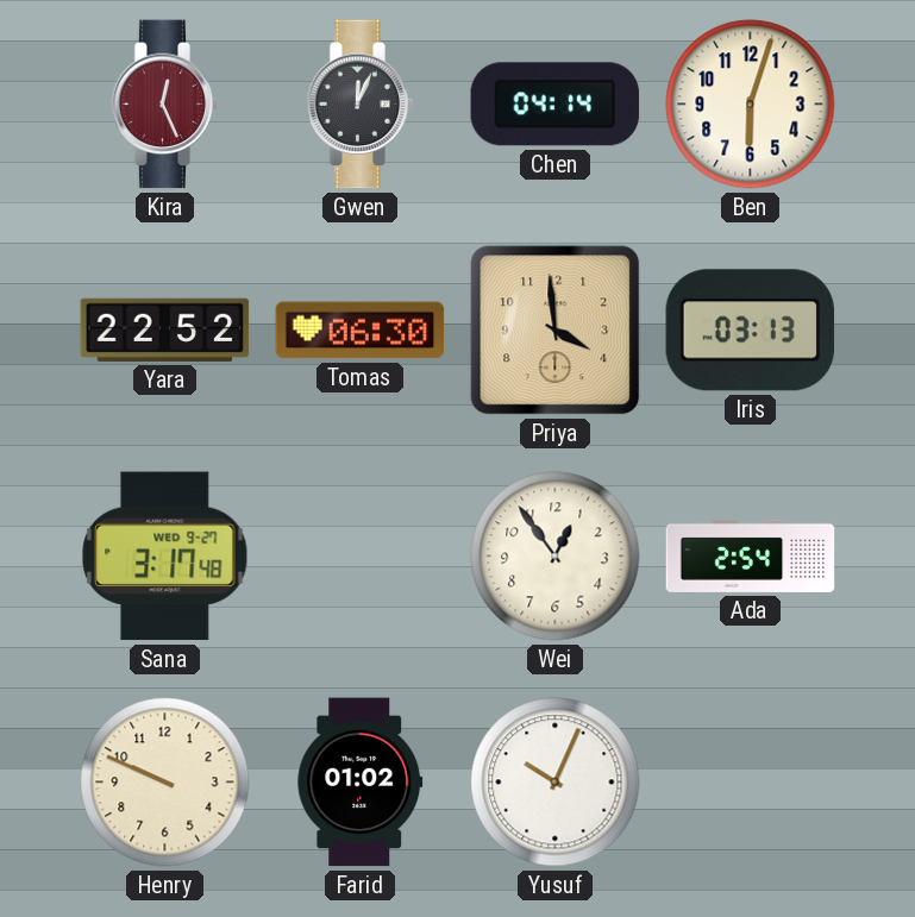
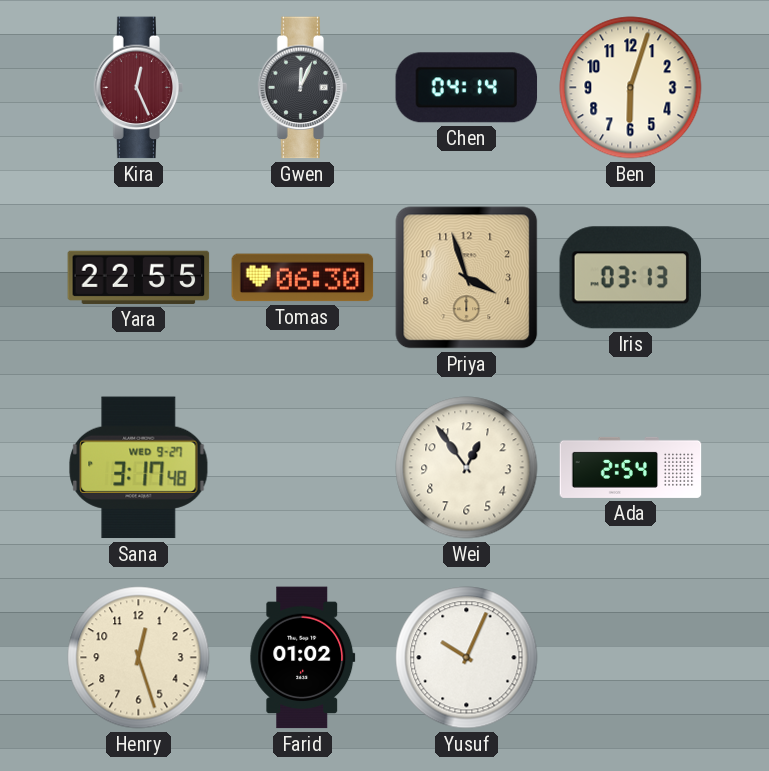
Yara: 22:52 -> 22:55
Priya: 3:59 -> 3:57
Henry: 9:49 -> 12:27
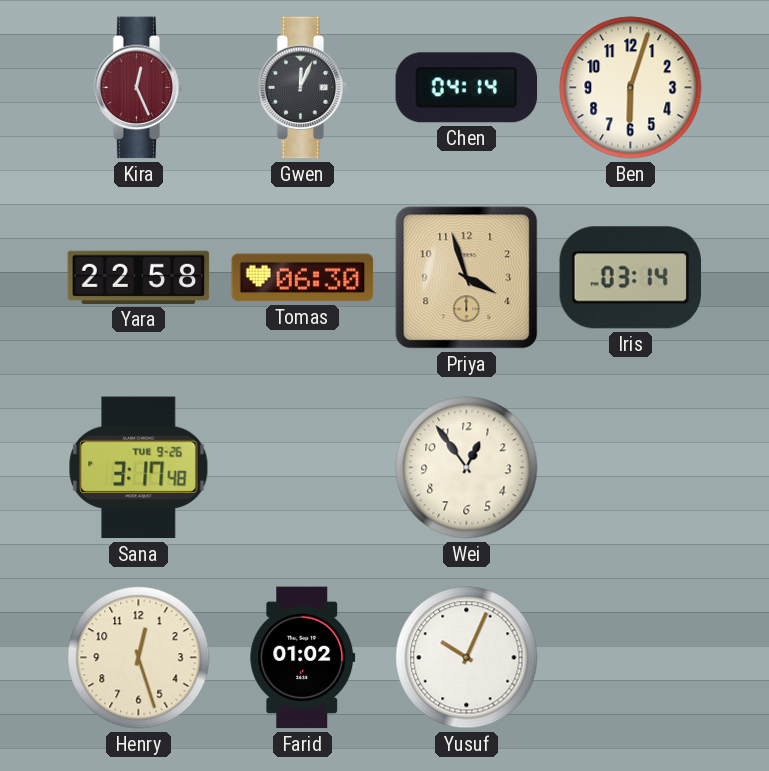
Yara: 22:55 -> 22:58
Iris: 03:13 -> 03:14
Sana date: WED 9-27 -> TUE 9-26
Ada: 2:54 -> none
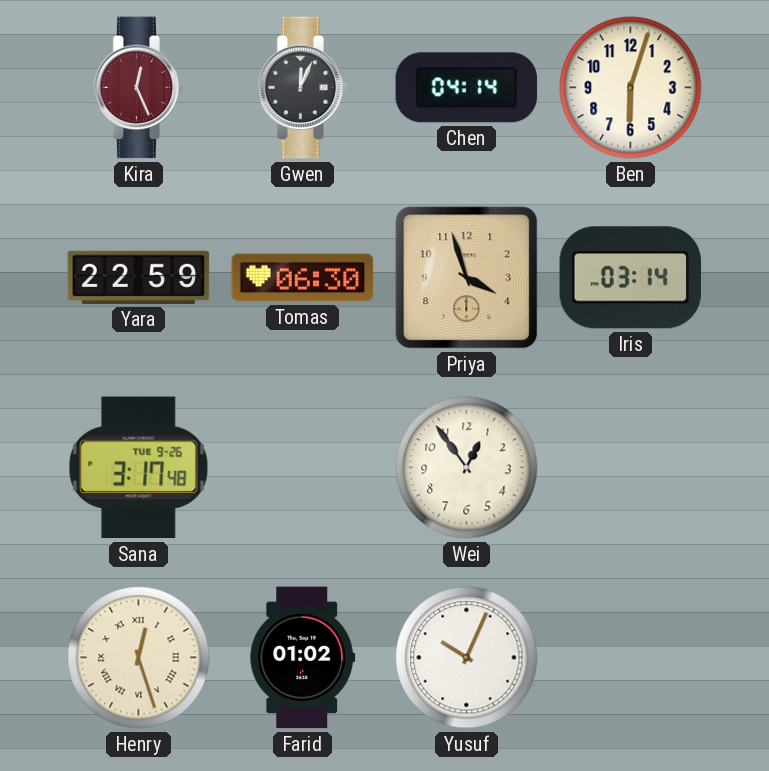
Yara: 22:58 -> 22:59
Henry numerals: Arabic -> Roman
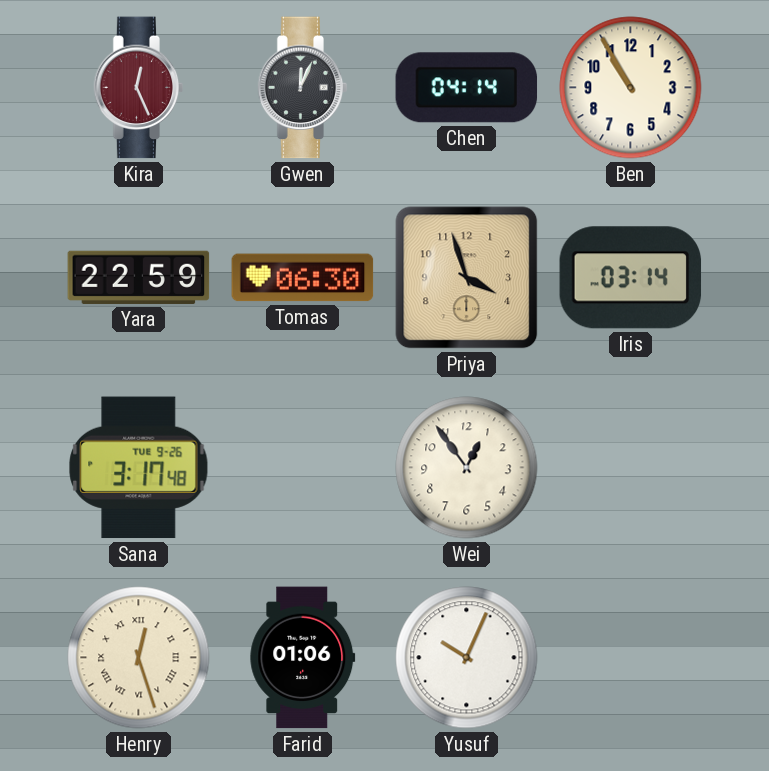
Ben: 6:03 -> 10:55
Farid: 01:02 -> 01:06
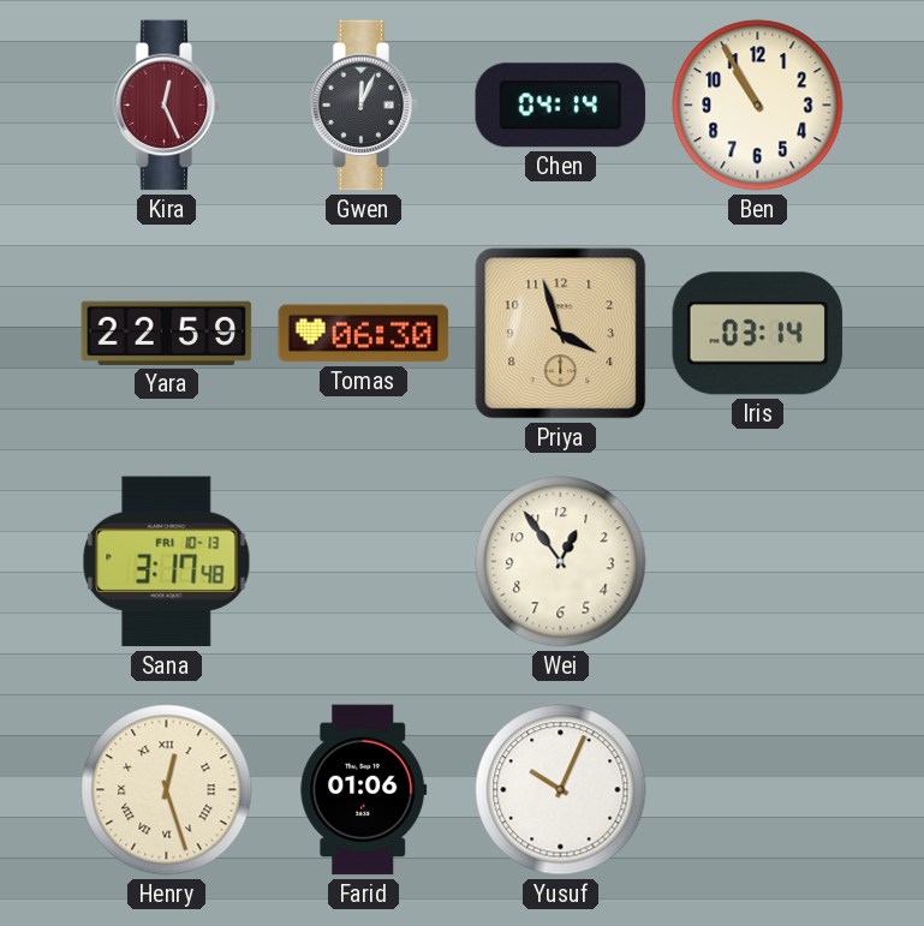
Sana date: TUE 9-26 -> FRI 10-13
